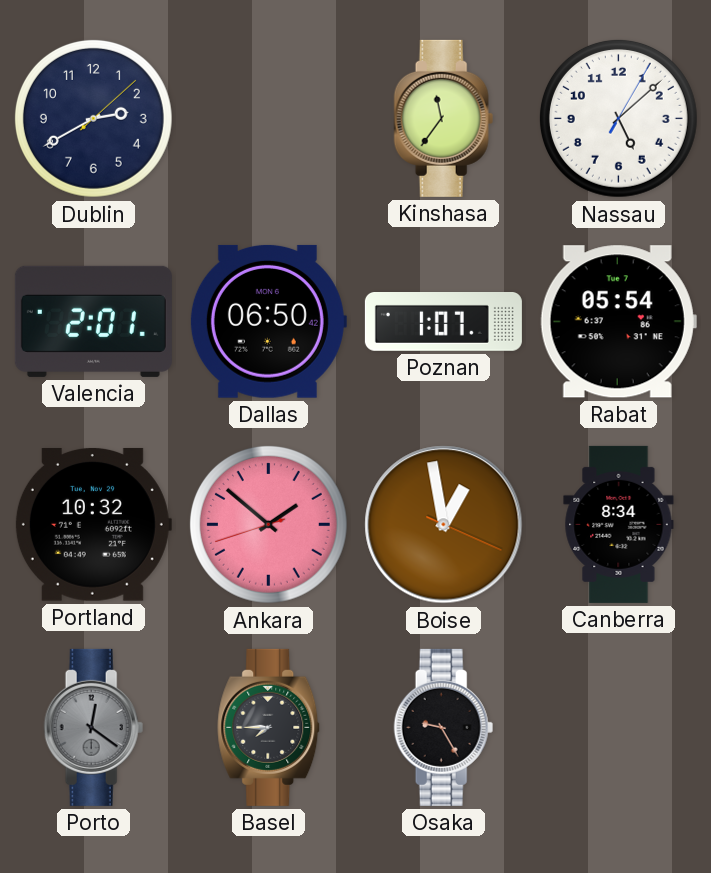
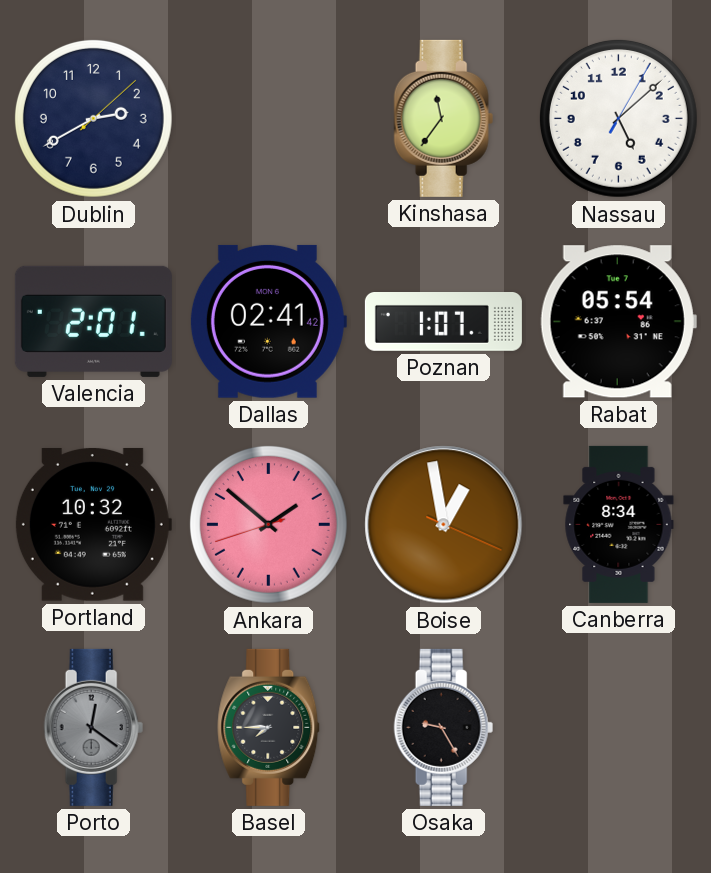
Dallas: 06:50 -> 02:41
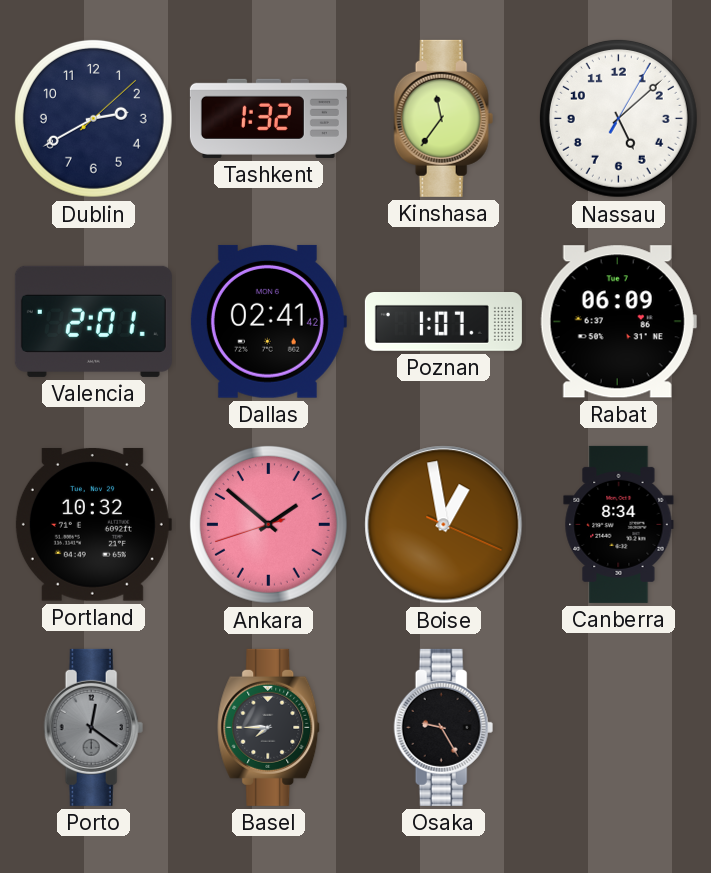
Tashkent: none -> 1:32
Rabat: 05:54 -> 06:09
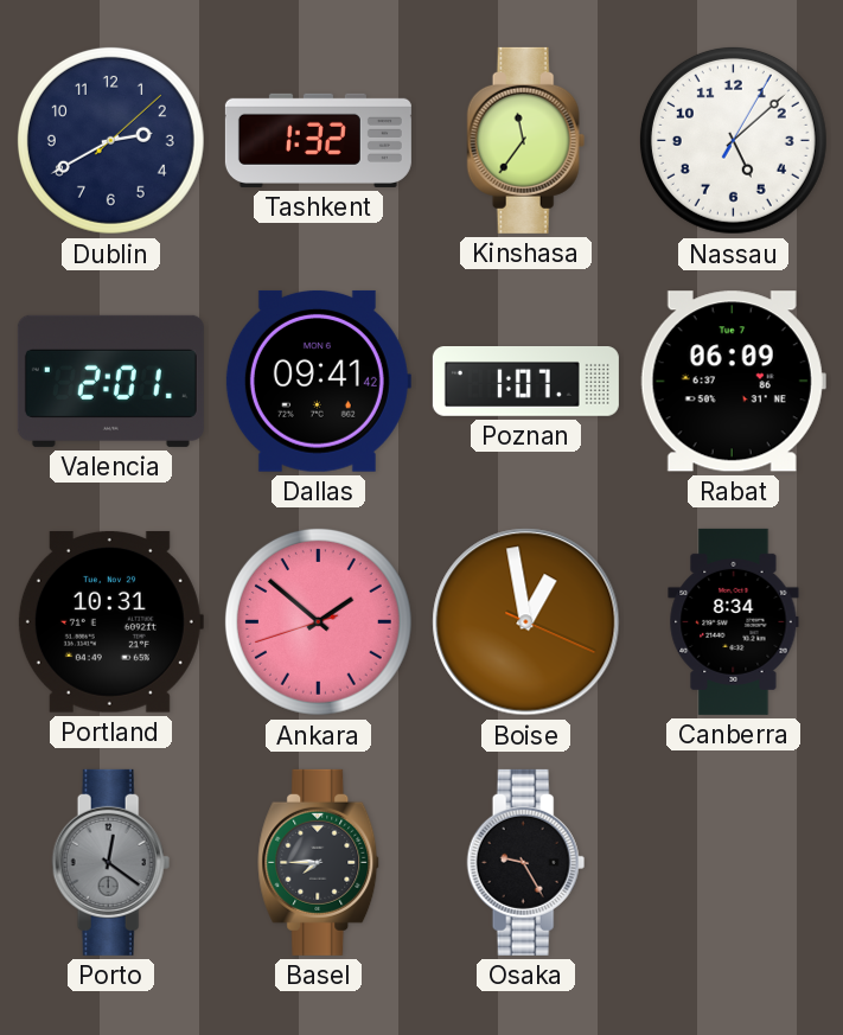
Dallas: 02:41 -> 09:41
Portland: 10:32 -> 10:31
